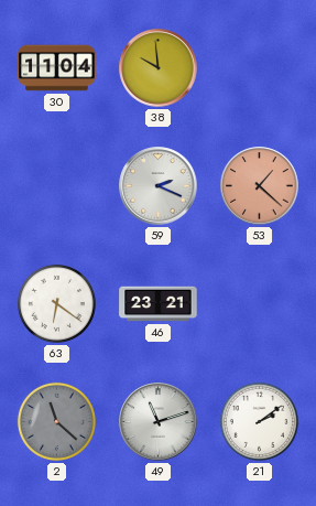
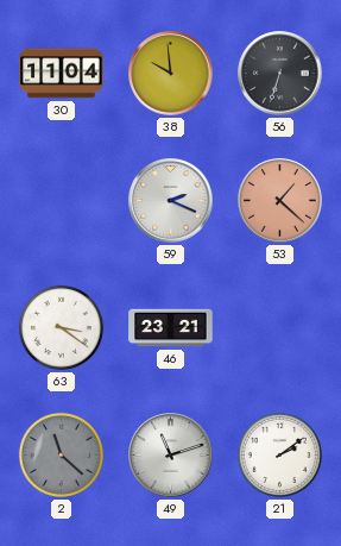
56: none -> 6:33
63: 6:21 -> 3:21
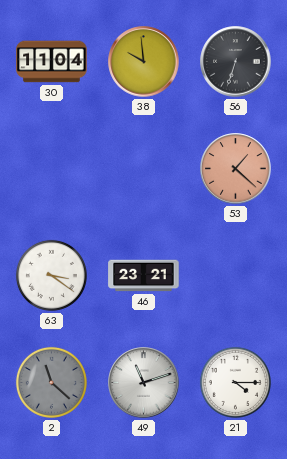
59: 2:19 -> none
21: 2:09 -> 4:15
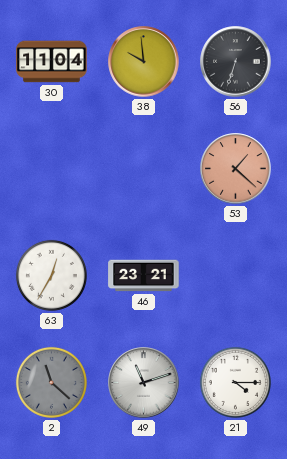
63: 3:21 -> 12:35
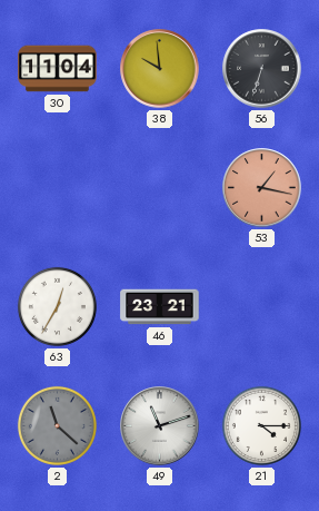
53: 1:22 -> 1:17
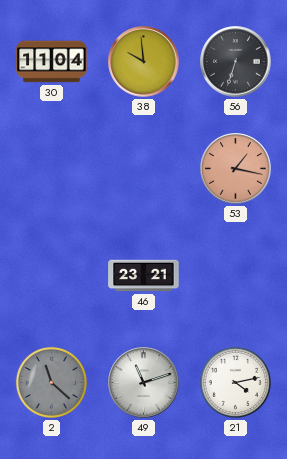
63: 12:35 -> none
21: 4:15 -> 4:13
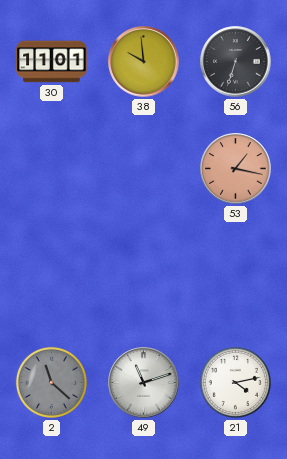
30: 11:04 -> 11:01
46: 23:21 -> none
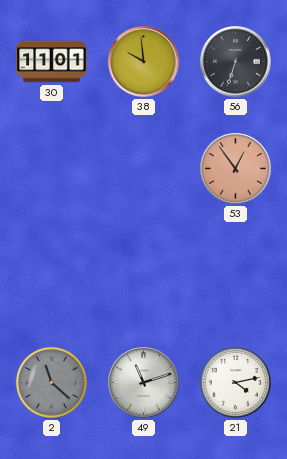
53: 1:17 -> 12:54
